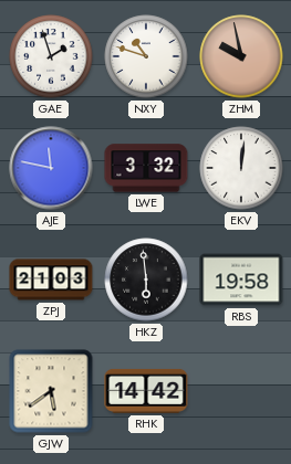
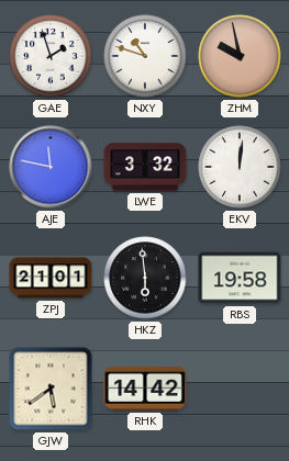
ZPJ: 21:03 -> 21:01
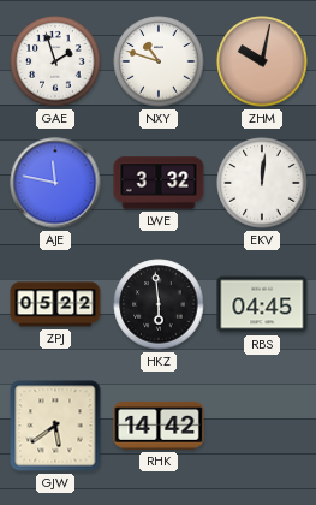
ZHM: 9:58 -> 10:02
ZPJ: 21:01 -> 05:22
RBS: 19:58 -> 04:45
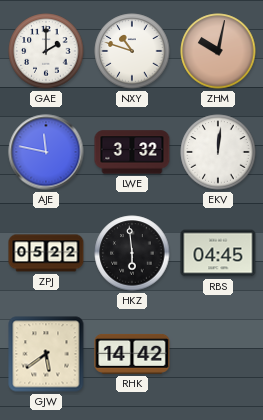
GAE: 1:57 -> 2:00
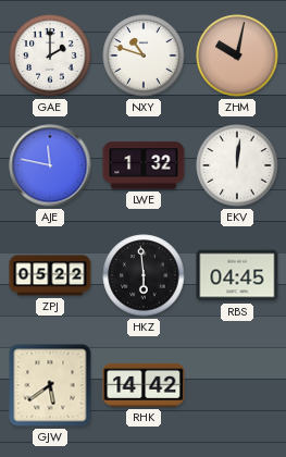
LWE: 3:32 -> 1:32
